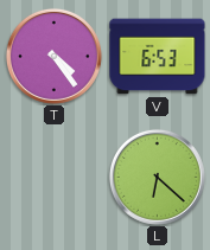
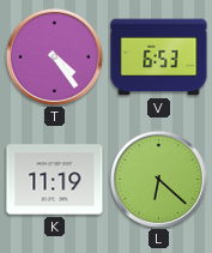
K: none -> 11:19
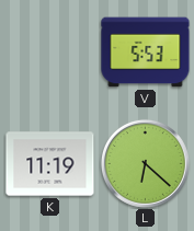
T: 4:24 -> none
V: 6:53 -> 5:53
